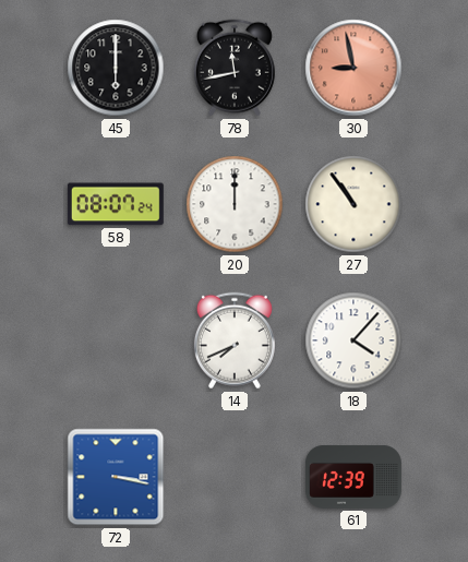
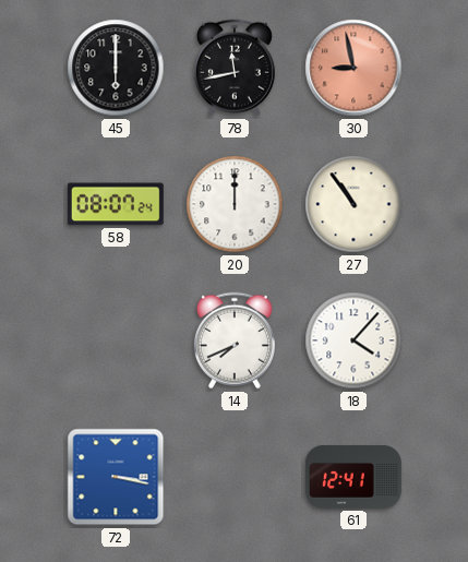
61: 12:39 -> 12:41
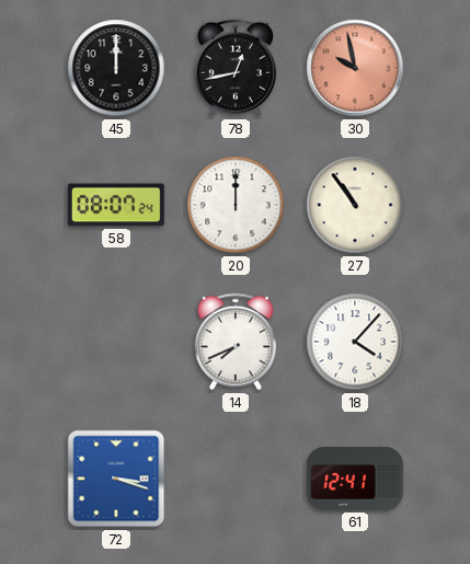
45: 6:00 -> 12:00
78: 11:43 -> 12:43
30: 8:58 -> 9:58
72: 3:17 -> 3:18
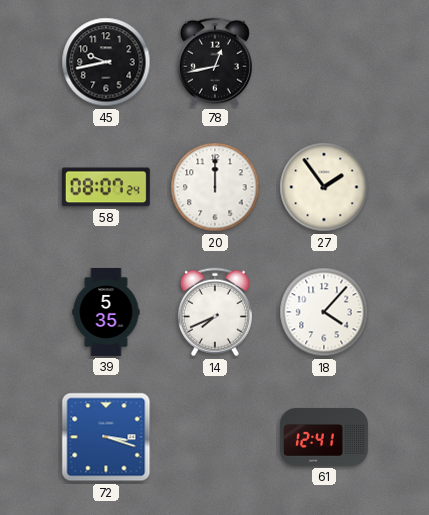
45: 12:00 -> 9:43
30: 9:58 -> none
27: 10:54 -> 1:54
39: none -> 5:35
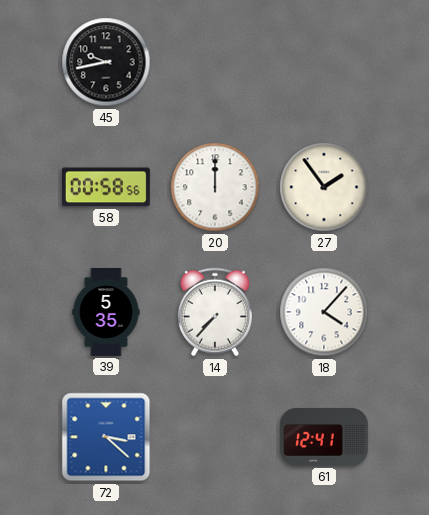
78: 12:43 -> none
58: 08:07 -> 00:58
14: 7:41 -> 7:37
72: 3:18 -> 3:22
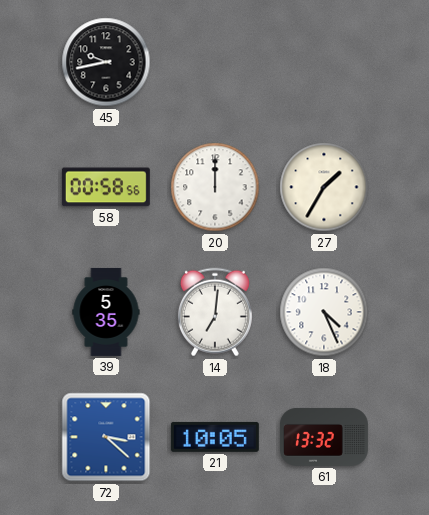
27: 1:54 -> 1:35
14: 7:37 -> 7:01
18: 4:07 -> 4:26
21: none -> 10:05
61: 12:41 -> 13:32
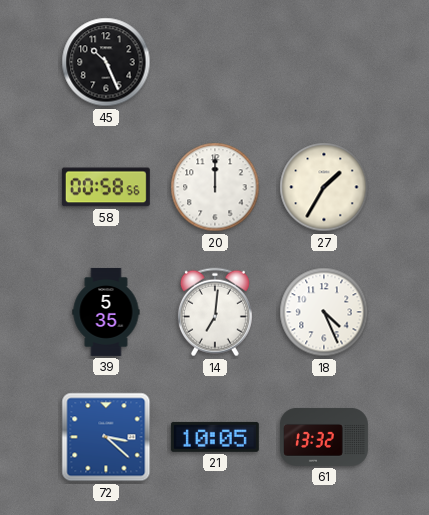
45: 9:43 -> 10:26
